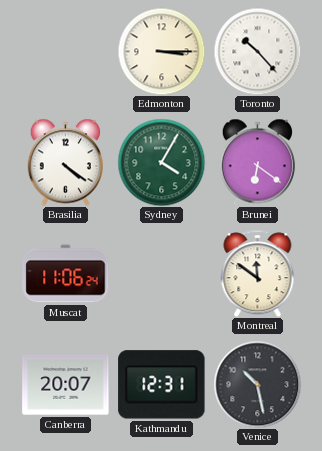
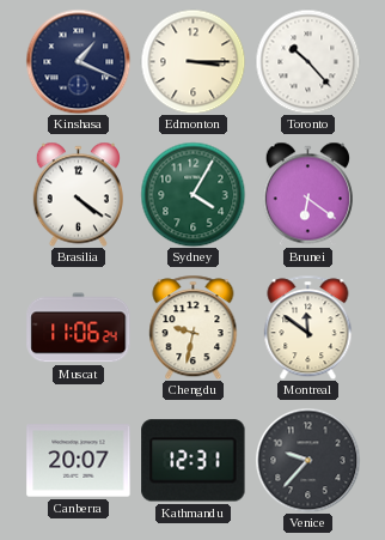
Kinshasa: none -> 1:19
Chengdu: none -> 9:32
Venice: 10:28 -> 9:37
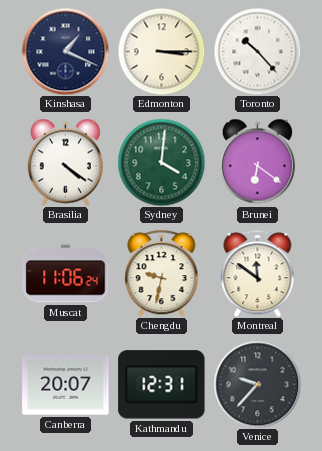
Sydney: 4:05 -> 4:01
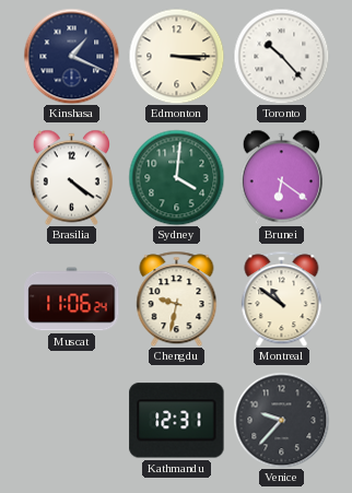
Montreal: 11:51 -> 10:51
Canberra: 20:07 -> none
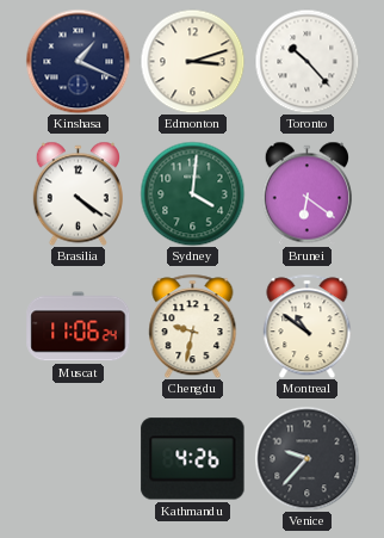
Edmonton: 3:15 -> 3:12
Kathmandu: 12:31 -> 4:26
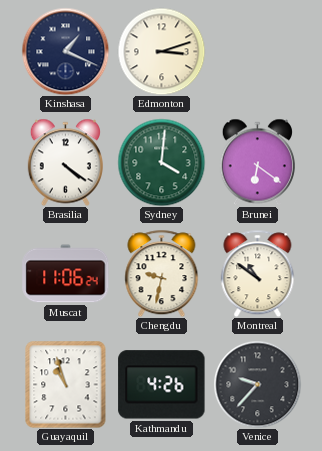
Toronto: 10:23 -> none
Guayaquil: none -> 10:57
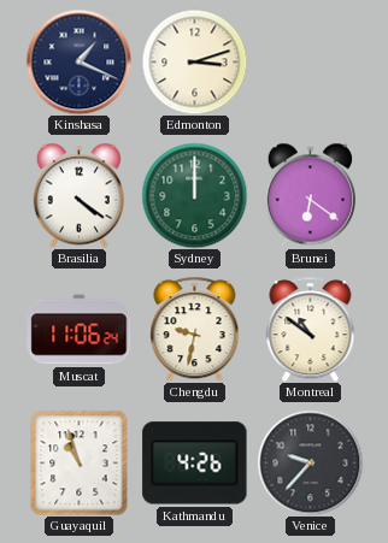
Sydney: 4:01 -> 12:00
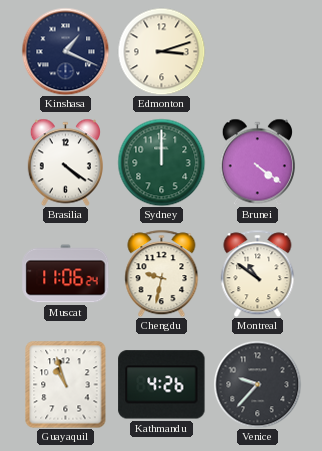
Brunei: 6:21 -> 4:21
